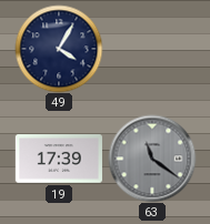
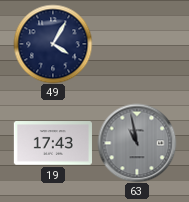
19: 17:39 -> 17:43
63: 11:21 -> 10:58
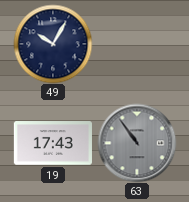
49: 4:05 -> 10:05
63: 10:58 -> 10:54
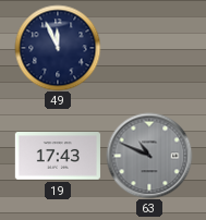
49: 10:05 -> 11:56
63: 10:54 -> 10:49
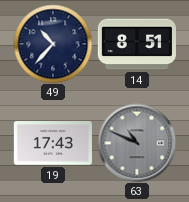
49: 11:56 -> 10:37
14: none -> 8:51
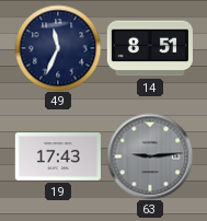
49: 10:37 -> 11:34
63: 10:49 -> 9:14
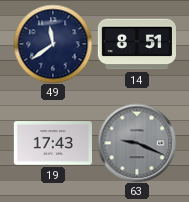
49: 11:34 -> 11:39
63: 9:14 -> 9:19
